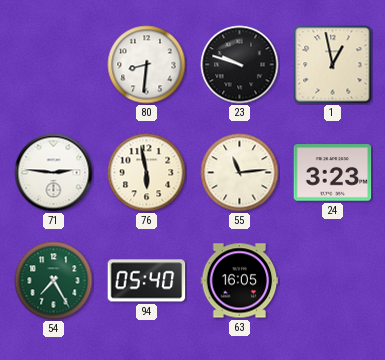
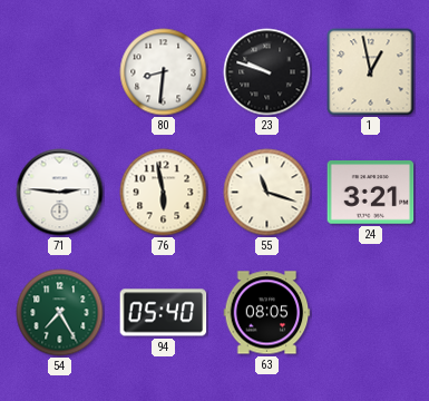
55: 11:14 -> 11:18
24: 3:23 -> 3:21
63: 16:05 -> 08:05
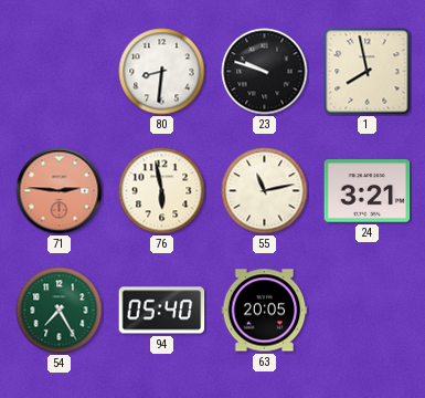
1: 12:58 -> 7:58
71 dial: white -> salmon
55: 11:18 -> 11:13
63: 08:05 -> 20:05
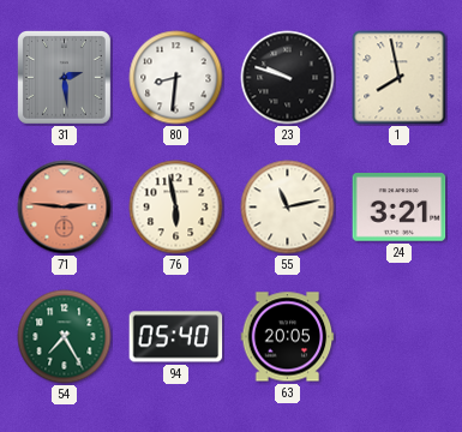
31: none -> 2:29
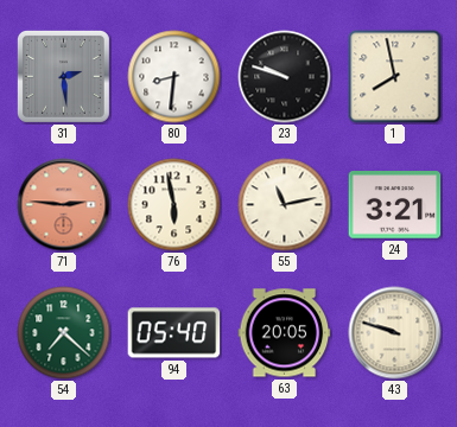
54: 7:25 -> 7:22
43: none -> 9:48
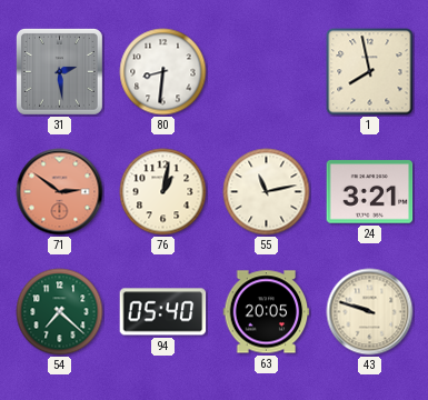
23: 9:48 -> none
71: 2:46 -> 2:51
76: 5:58 -> 1:02
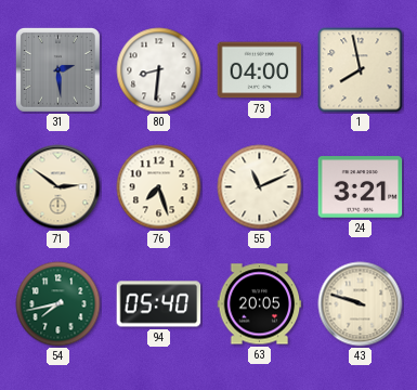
73: none -> 04:00
71 dial: salmon -> cream
76: 1:02 -> 7:27
55: 11:13 -> 11:11
54: 7:22 -> 7:43
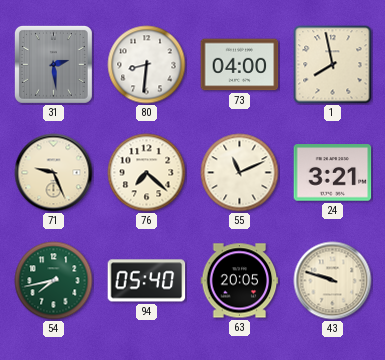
71: 2:51 -> 9:26
76: 7:27 -> 7:22
